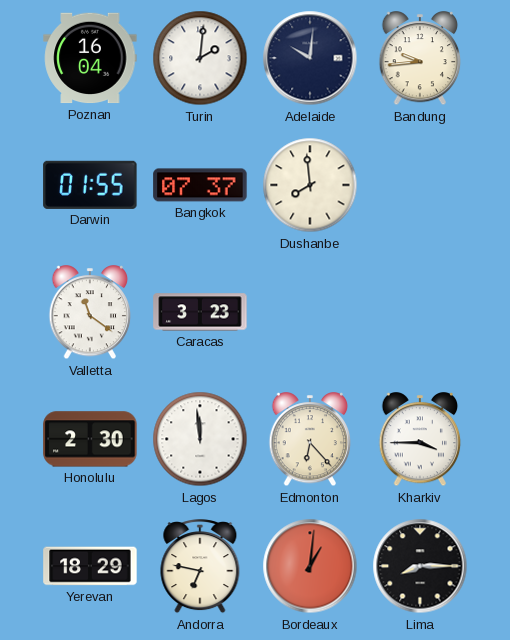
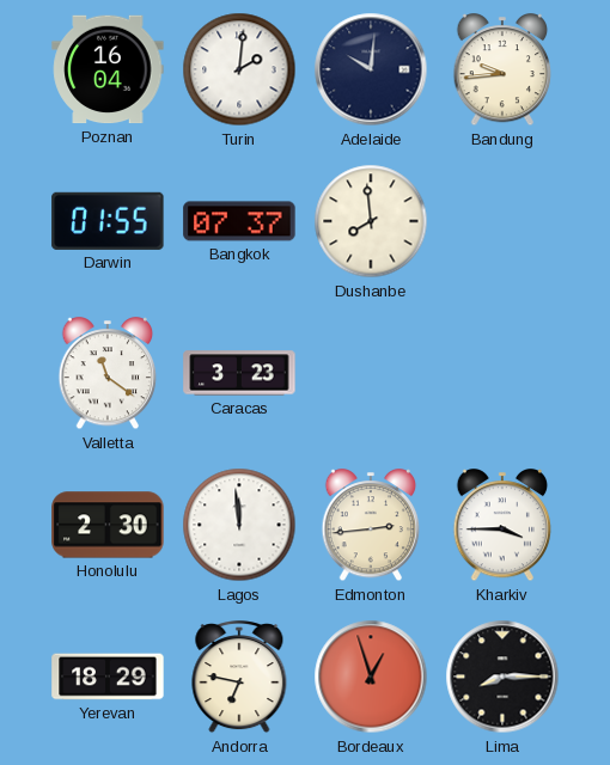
Edmonton: 6:23 -> 2:44
Bordeaux: 1:01 -> 12:57
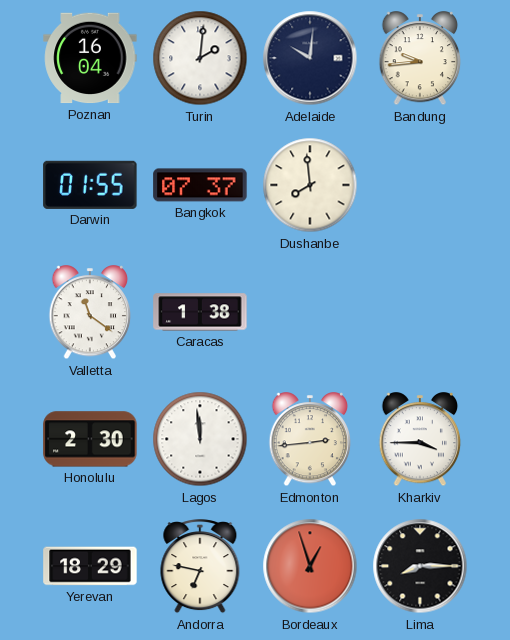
Caracas: 3:23 -> 1:38
